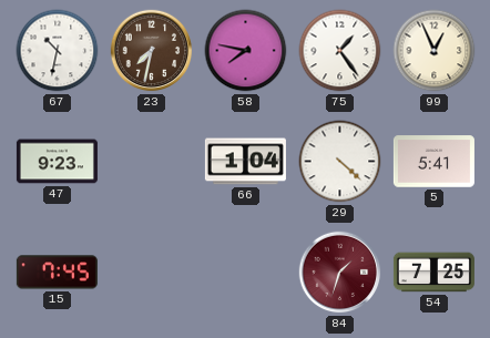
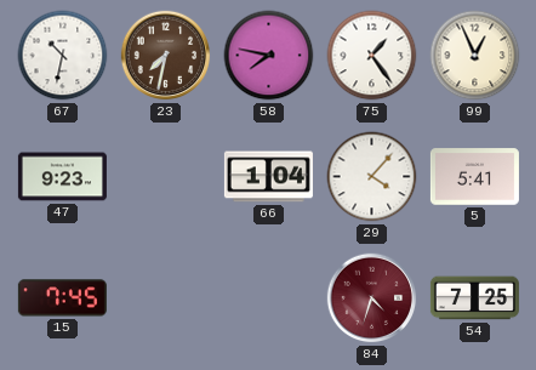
29: 4:22 -> 4:07
84: 1:33 -> 4:33
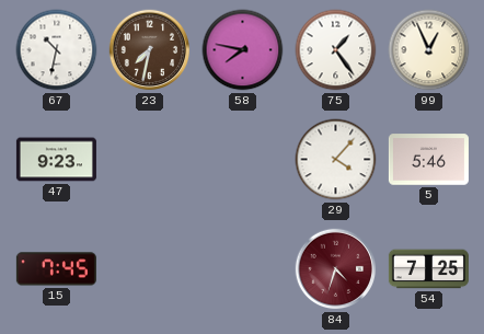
66: 1:04 -> none
5: 5:41 -> 5:46
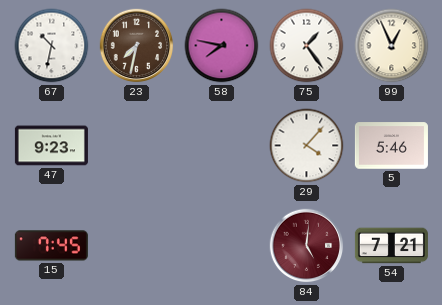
84: 4:33 -> 5:01
54: 7:25 -> 7:21
